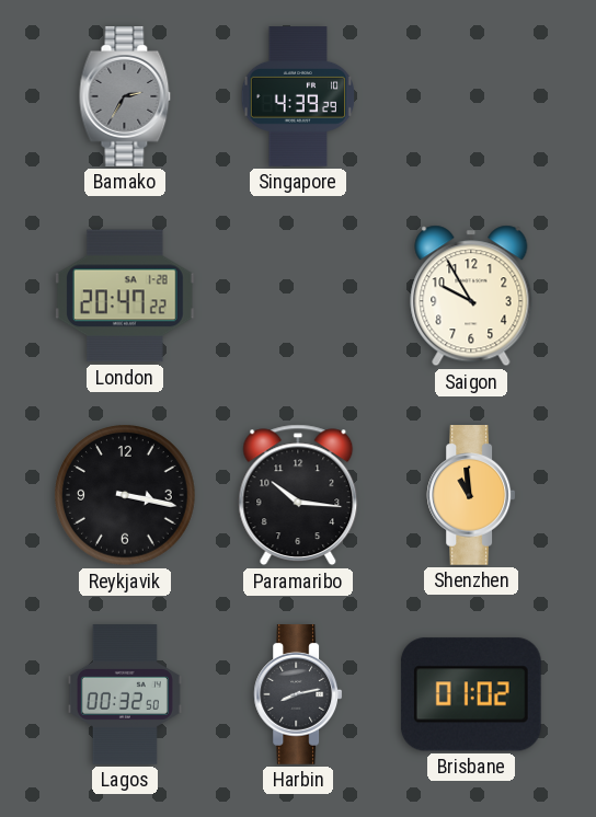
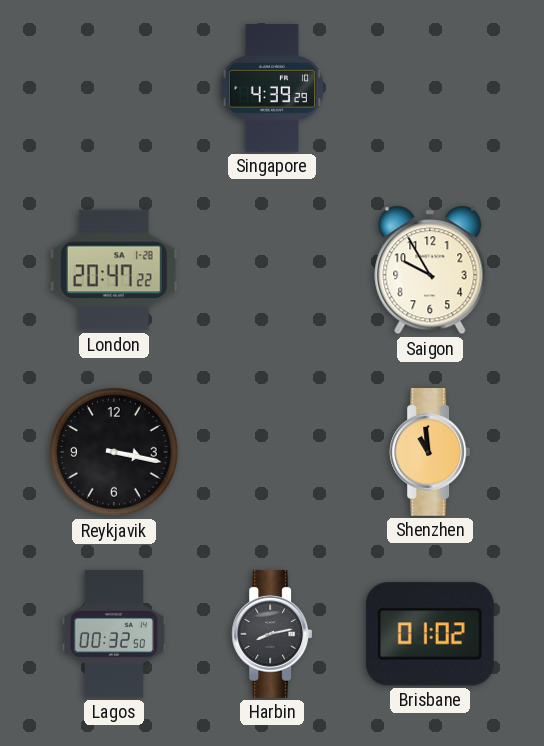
Bamako: 2:35 -> none
Paramaribo: 10:16 -> none
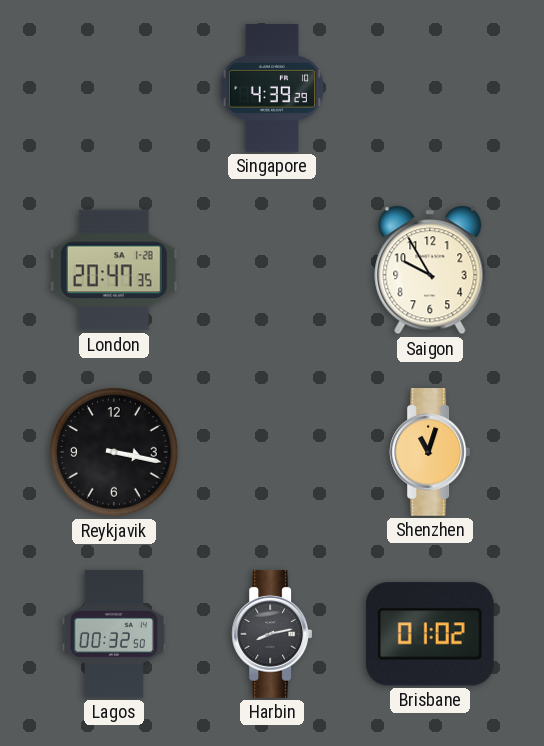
London: 20:47:22 -> 20:47:35
Shenzhen: 10:59 -> 11:03
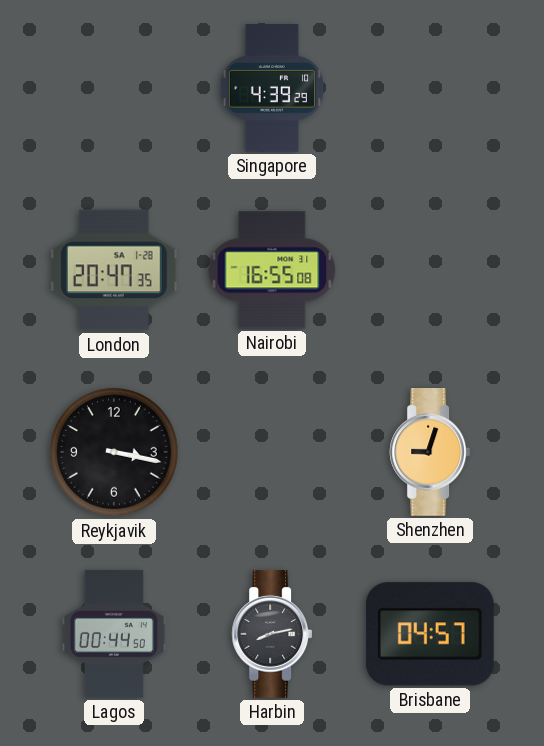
Nairobi: none -> 16:55
Saigon: 9:55 -> none
Shenzhen: 11:03 -> 9:03
Lagos: 00:32 -> 00:44
Brisbane: 01:02 -> 04:57
